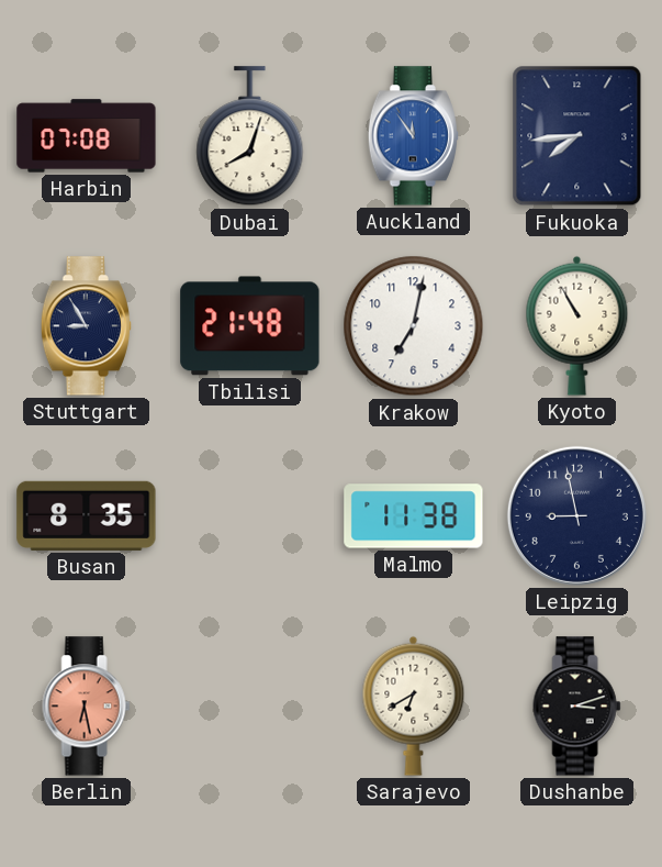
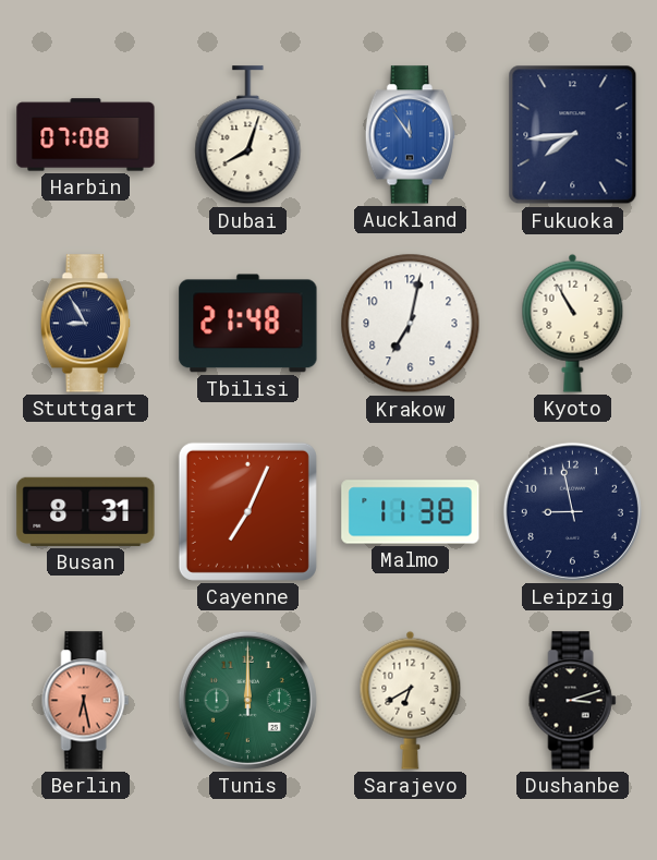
Busan: 8:35 -> 8:31
Cayenne: none -> 7:04
Tunis: none -> 12:00
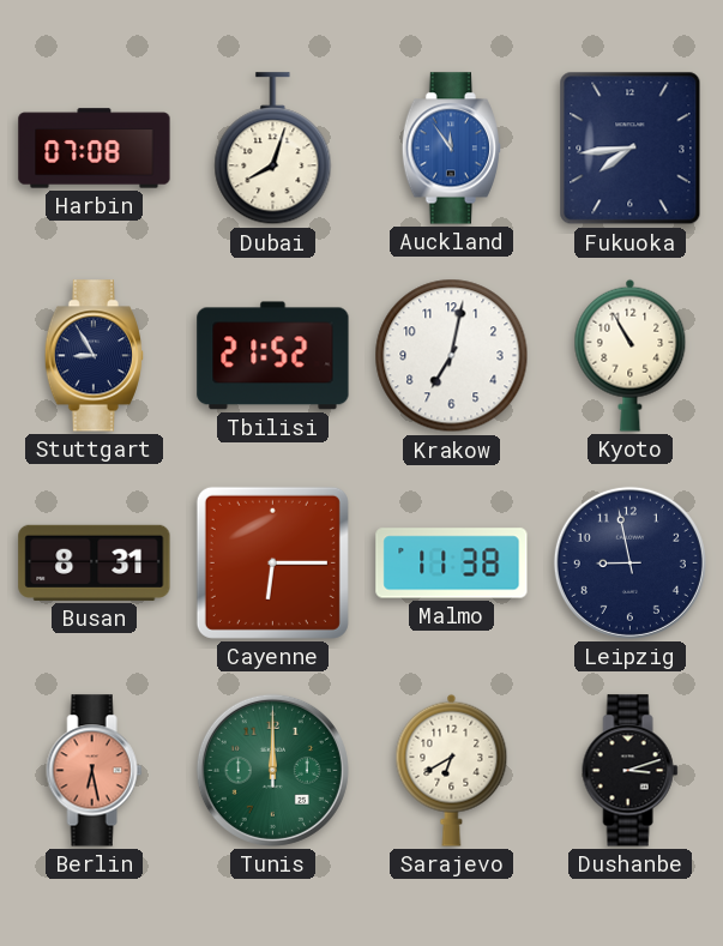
Tbilisi: 21:48 -> 21:52
Cayenne: 7:04 -> 6:15
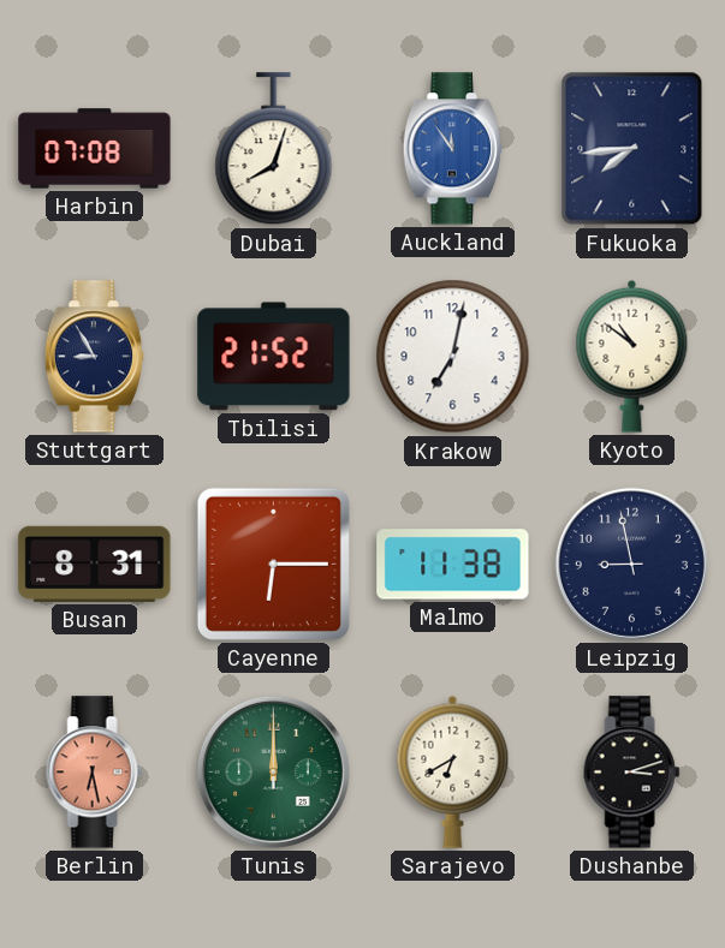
Kyoto: 10:55 -> 10:51
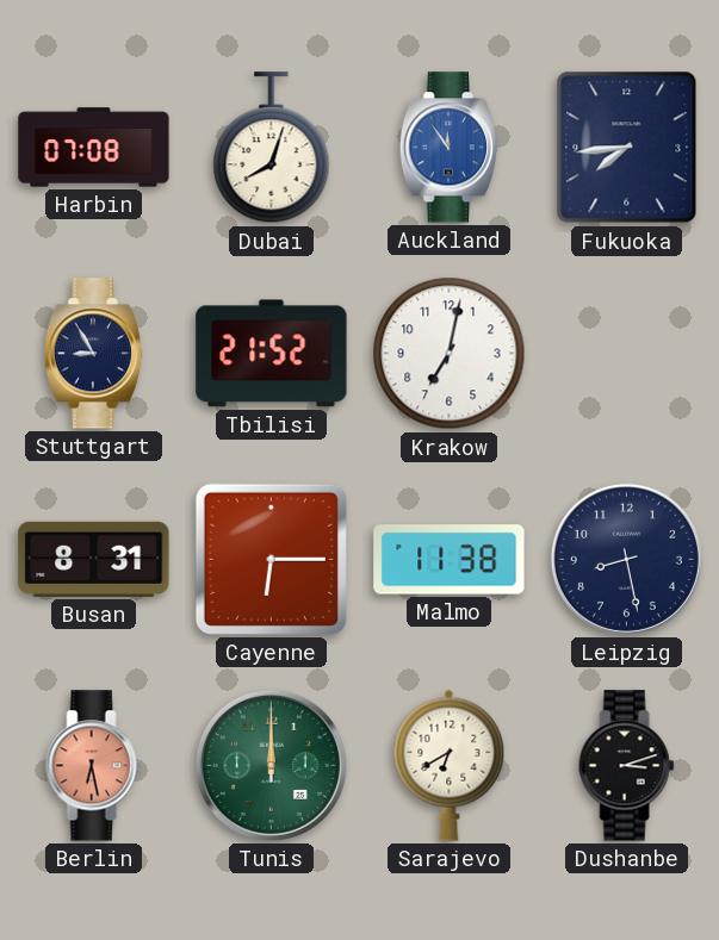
Kyoto: 10:51 -> none
Leipzig: 8:58 -> 8:28
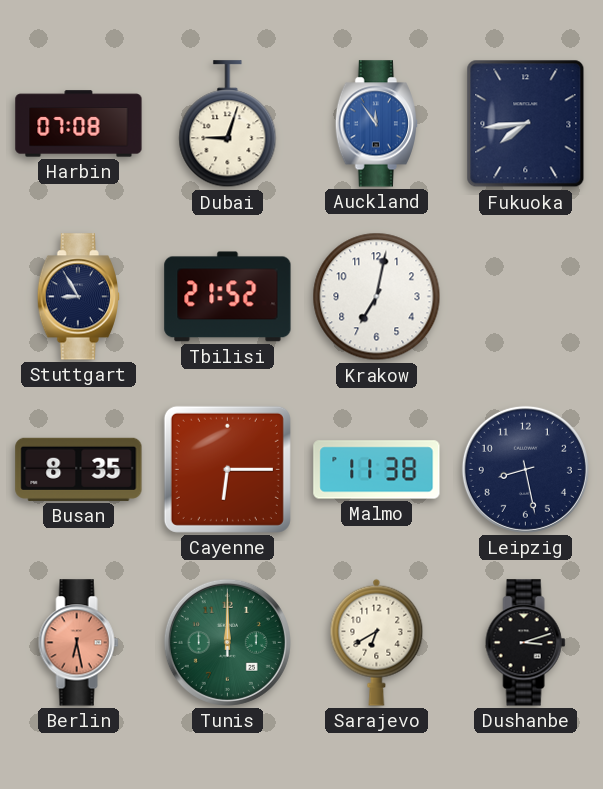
Dubai: 8:03 -> 9:03
Busan: 8:31 -> 8:35
